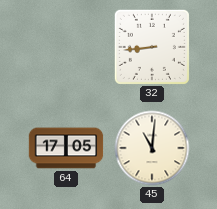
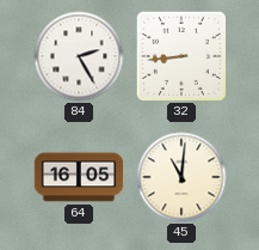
84: none -> 2:25
64: 17:05 -> 16:05
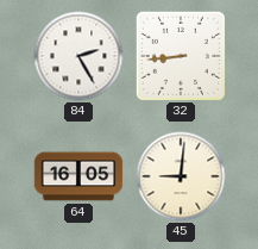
45: 11:01 -> 9:01
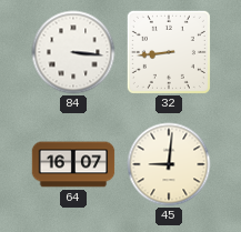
84: 2:25 -> 3:16
64: 16:05 -> 16:07
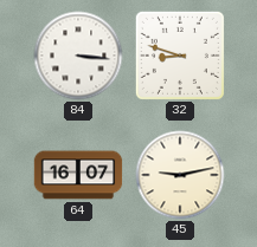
32: 8:44 -> 8:48
45: 9:01 -> 9:13
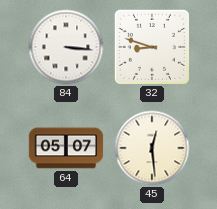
64: 16:07 -> 05:07
45: 9:13 -> 12:29
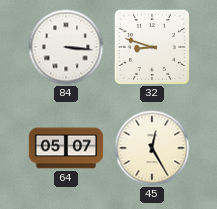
45: 12:29 -> 12:25
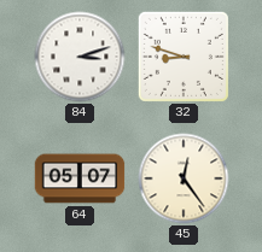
84: 3:16 -> 3:12
45: 12:25 -> 12:24
